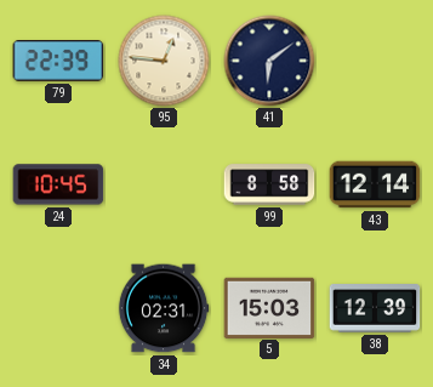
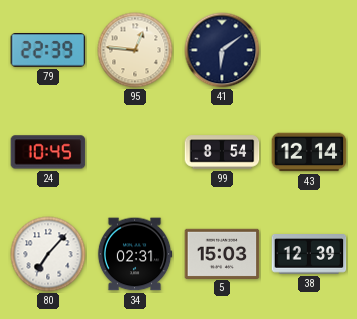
99: 8:58 -> 8:54
80: none -> 7:07
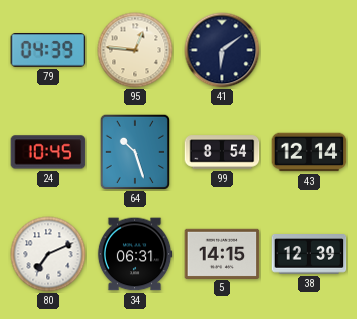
79: 22:39 -> 04:39
64: none -> 10:27
80: 7:07 -> 7:11
34: 02:31 -> 06:31
5: 15:03 -> 14:15
